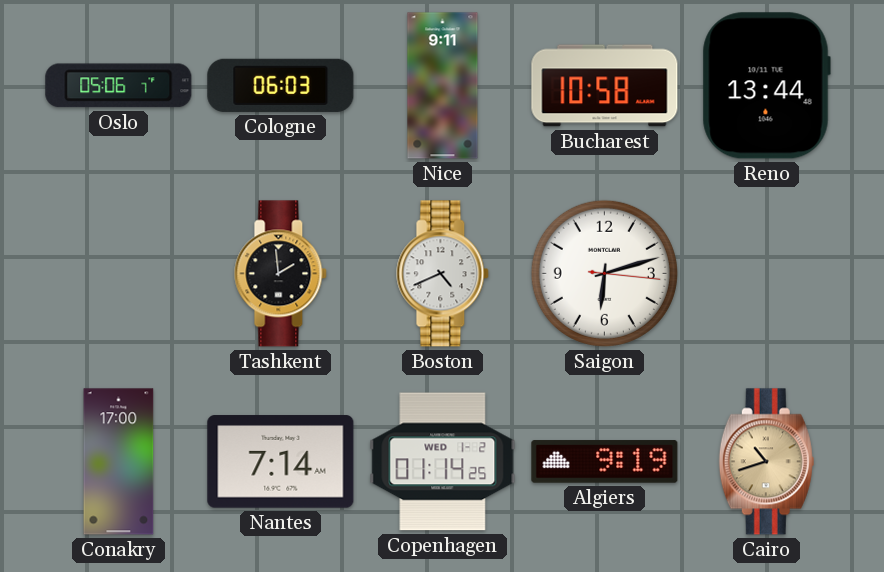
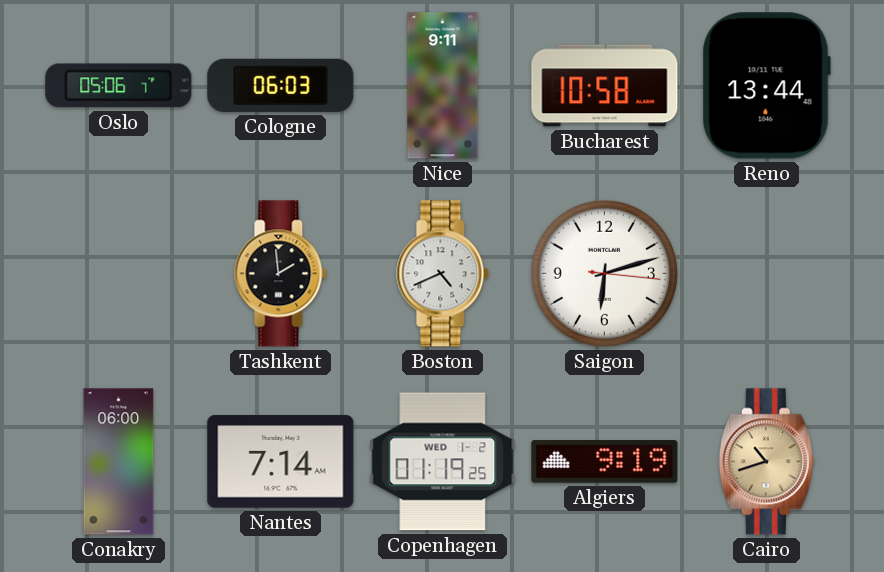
Conakry: 17:00 -> 06:00
Copenhagen: 01:14 -> 01:19
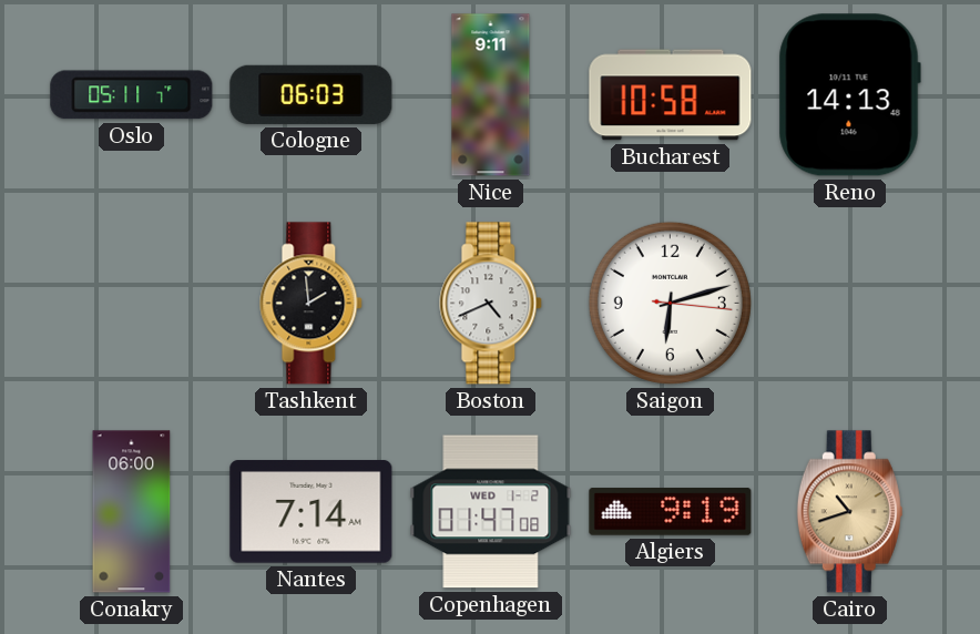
Oslo: 05:06 -> 05:11
Reno: 13:44 -> 14:13
Copenhagen: 01:19 -> 01:47
